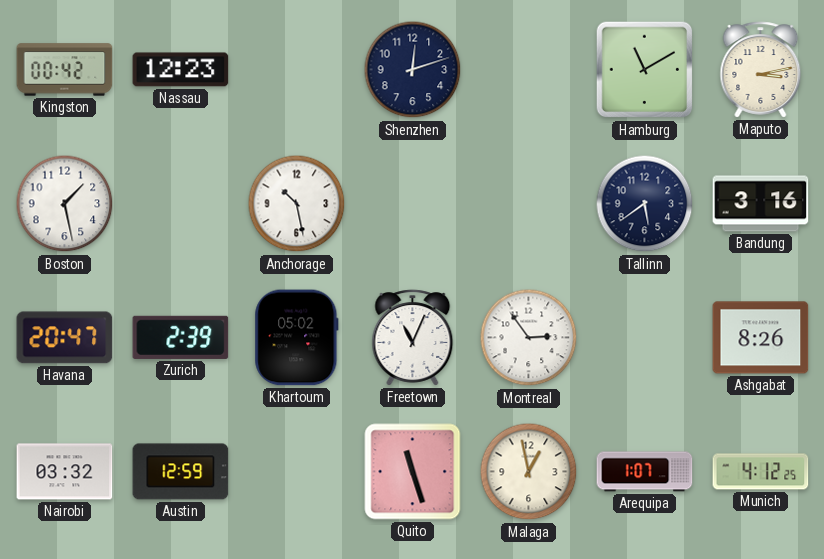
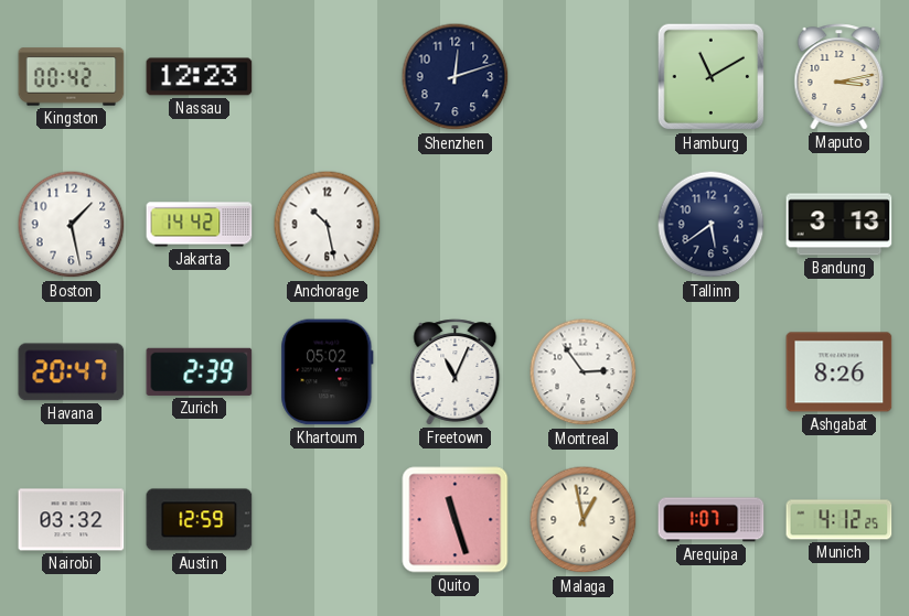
Jakarta: none -> 14:42
Bandung: 3:16 -> 3:13
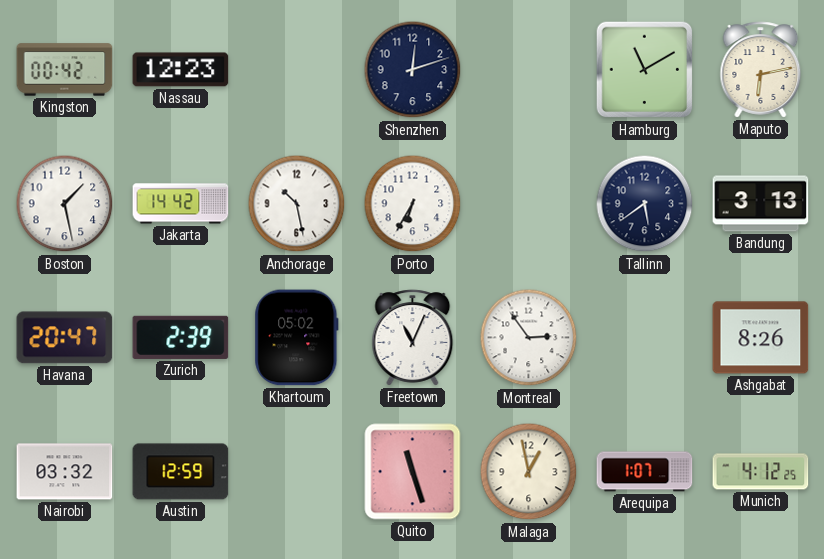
Maputo: 3:13 -> 6:13
Porto: none -> 6:35
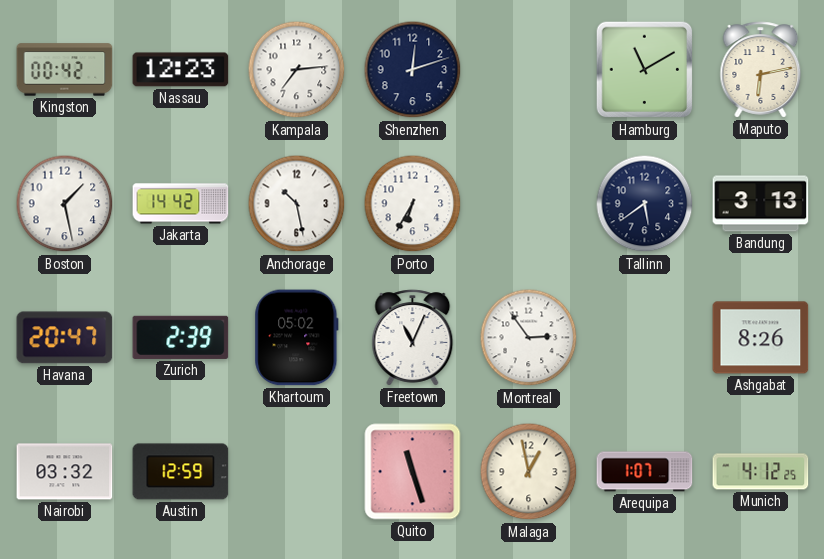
Kampala: none -> 7:14
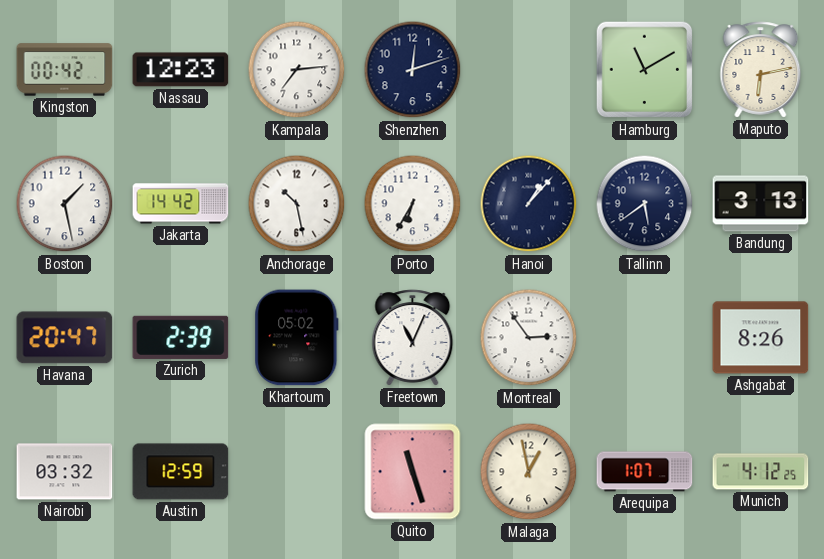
Hanoi: none -> 1:07
